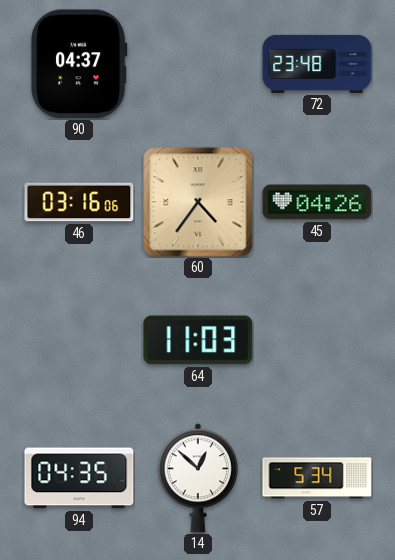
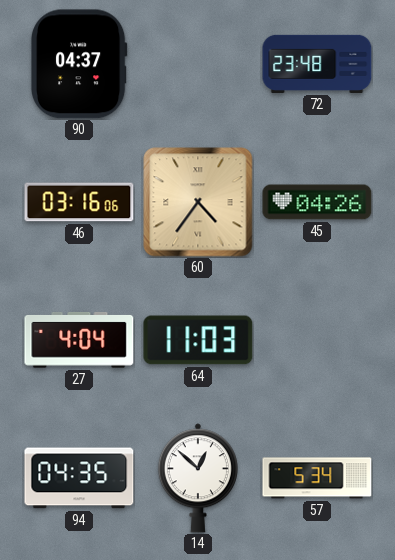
27: none -> 4:04
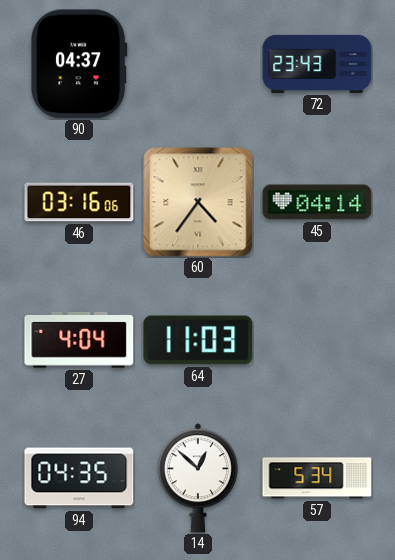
72: 23:48 -> 23:43
45: 04:26 -> 04:14
